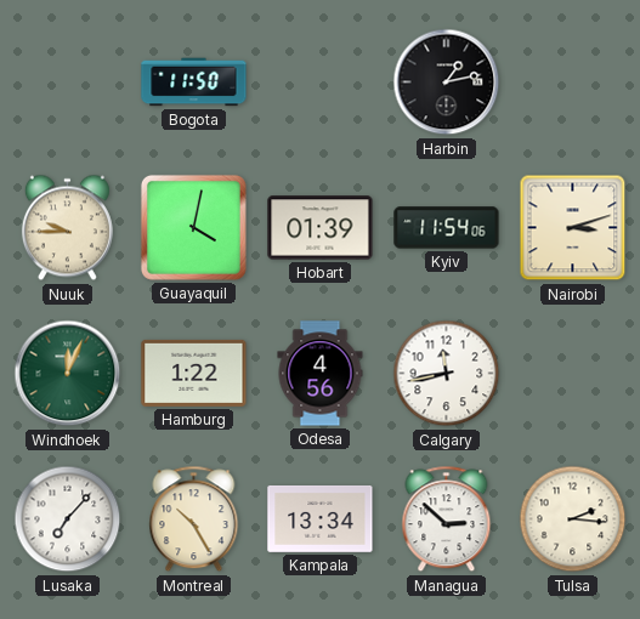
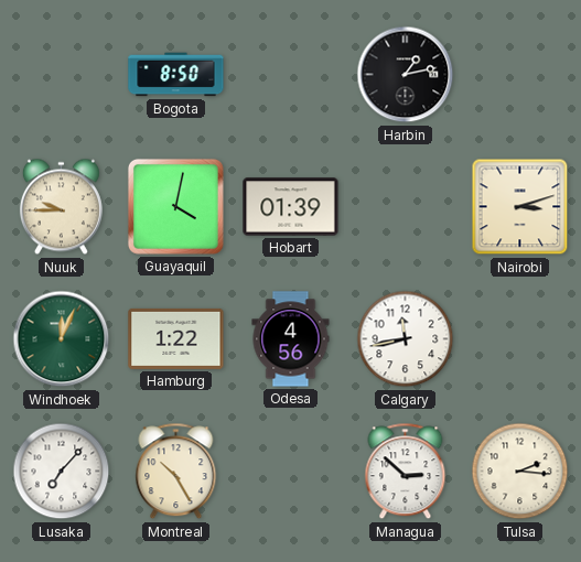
Bogota: 11:50 -> 8:50
Kyiv: 11:54 -> none
Kampala: 13:34 -> none
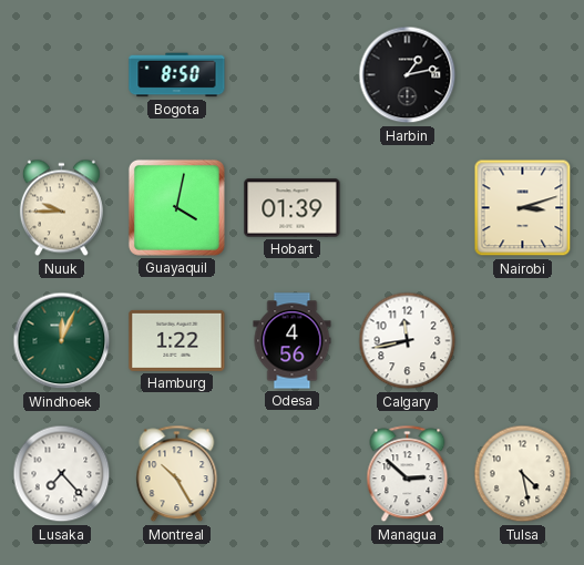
Lusaka: 7:07 -> 7:23
Tulsa: 2:16 -> 4:28
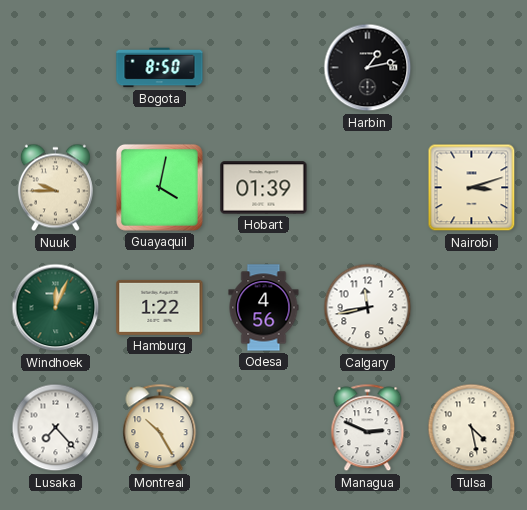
Managua: 2:52 -> 2:49
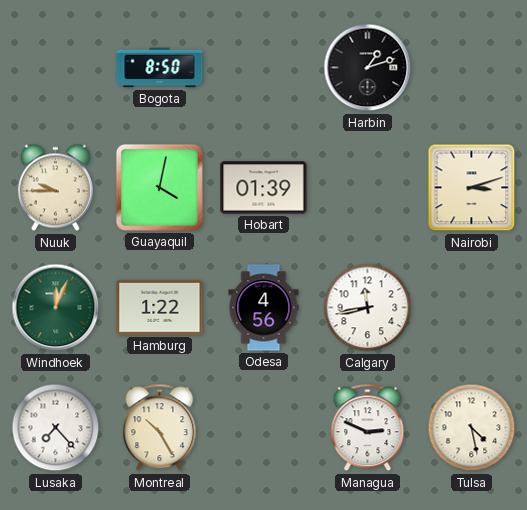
Harbin: 1:13 -> 1:12
